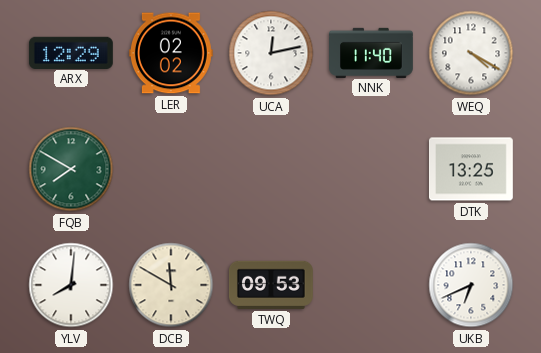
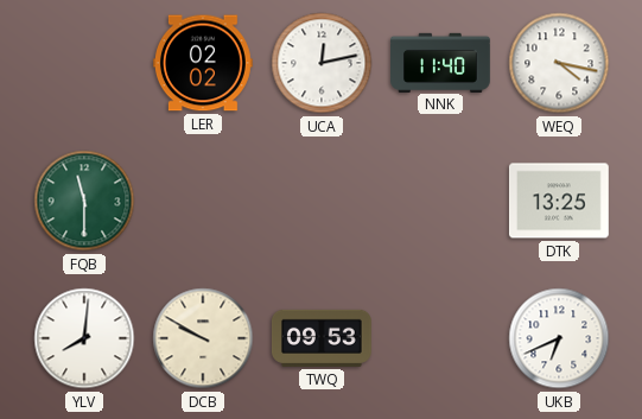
ARX: 12:29 -> none
WEQ: 4:20 -> 4:17
FQB: 7:50 -> 11:30
DCB: 11:50 -> 9:50
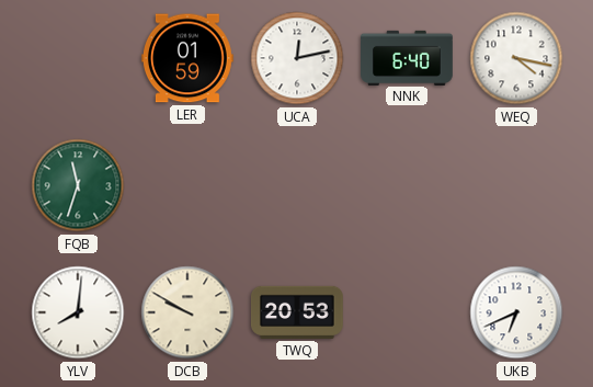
LER: 02:02 -> 01:59
NNK: 11:40 -> 6:40
FQB: 11:30 -> 11:33
DTK: 13:25 -> none
TWQ: 09:53 -> 20:53
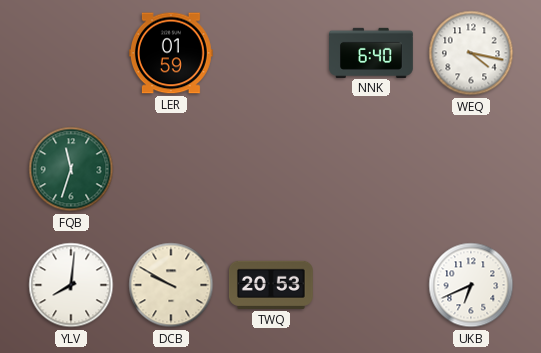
UCA: 12:13 -> none
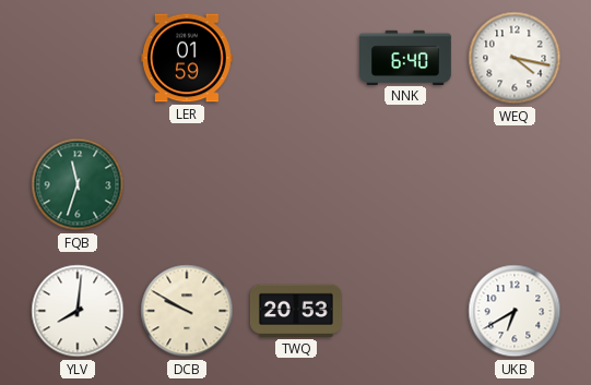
UKB: 6:41 -> 6:40
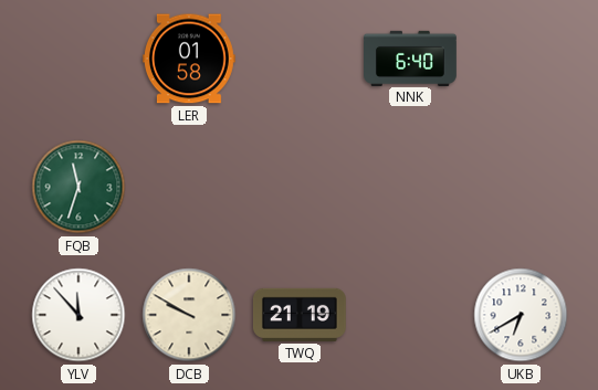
LER: 01:59 -> 01:58
WEQ: 4:17 -> none
YLV: 8:01 -> 11:53
TWQ: 20:53 -> 21:19
